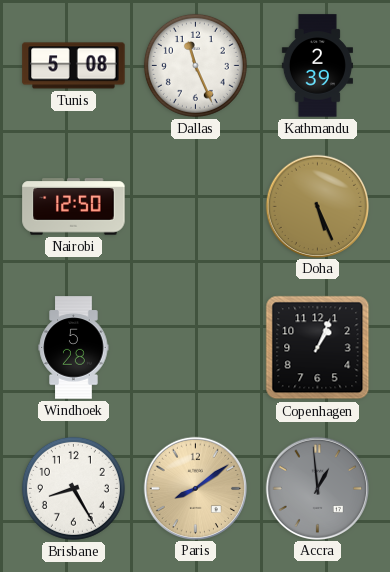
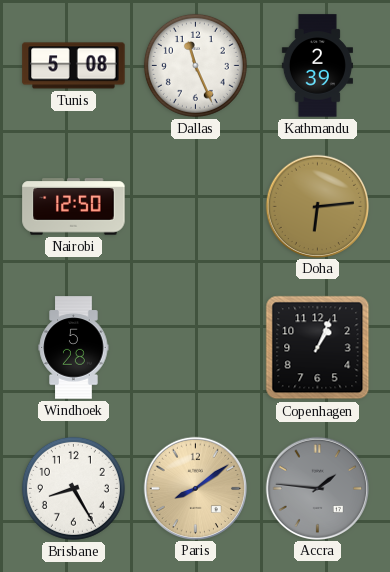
Doha: 5:26 -> 6:14
Accra: 12:59 -> 1:46
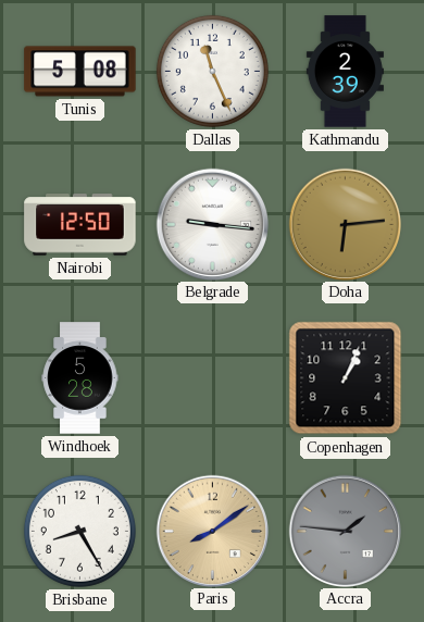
Belgrade: none -> 9:16
